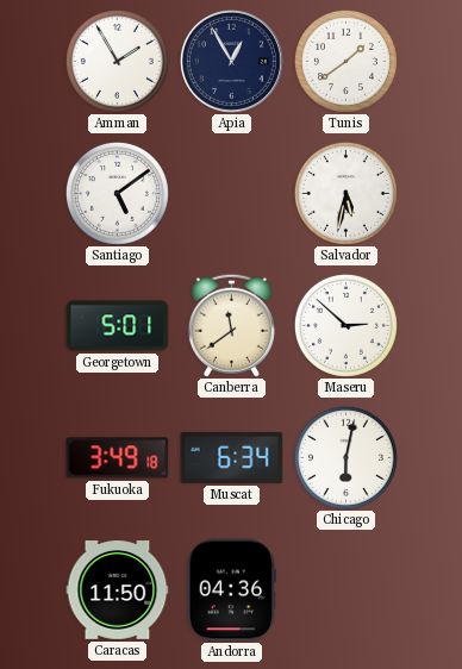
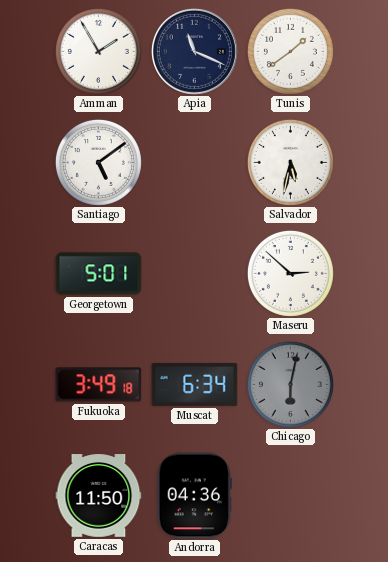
Apia: 12:55 -> 11:19
Canberra: 11:39 -> none
Chicago dial: white -> grey
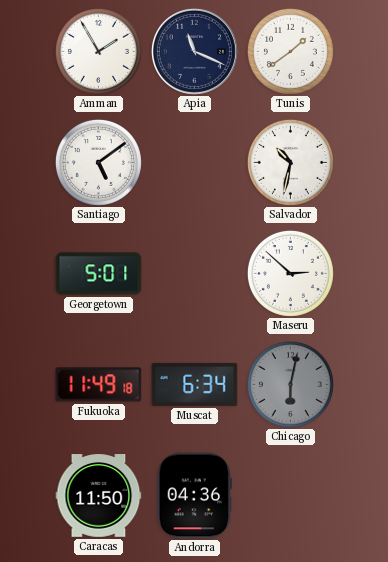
Salvador: 5:32 -> 10:32
Fukuoka: 3:49 -> 11:49
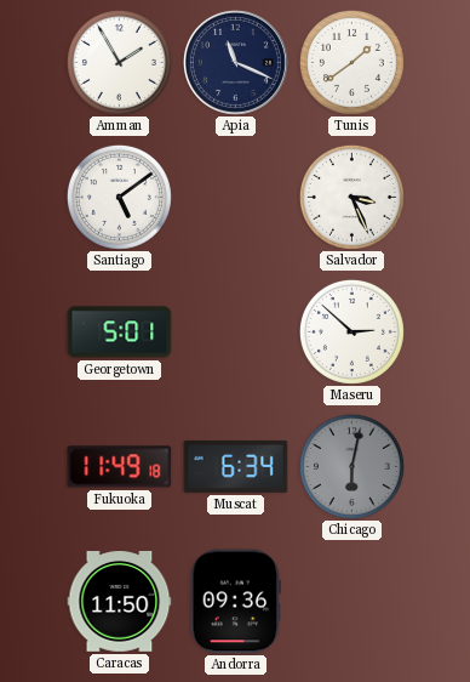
Salvador: 10:32 -> 3:26
Andorra: 04:36 -> 09:36
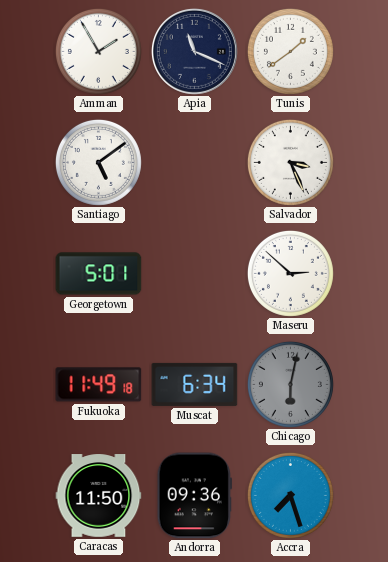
Accra: none -> 7:27
